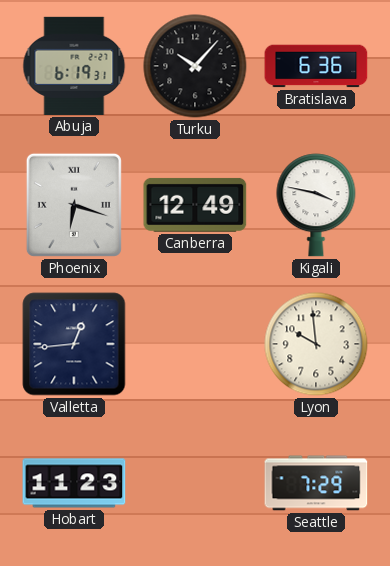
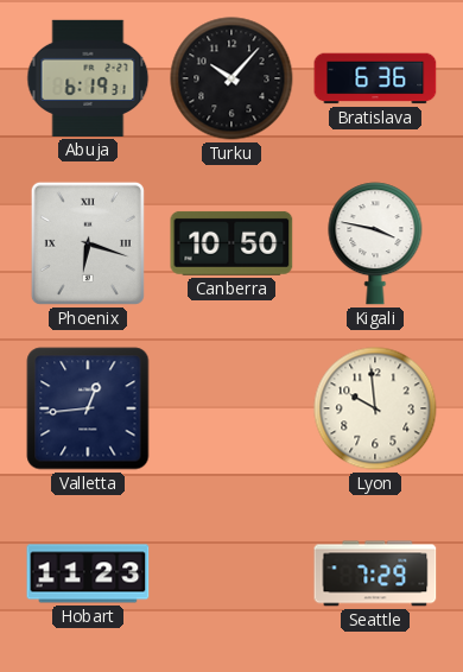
Canberra: 12:49 -> 10:50
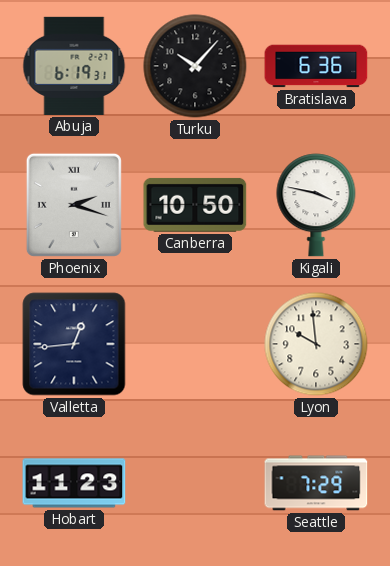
Phoenix: 6:18 -> 2:18
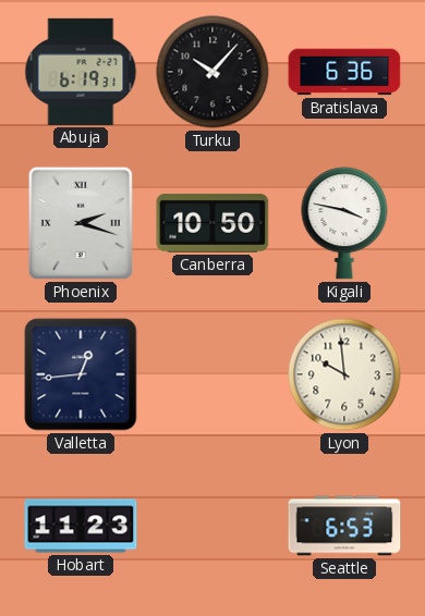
Seattle: 7:29 -> 6:53
